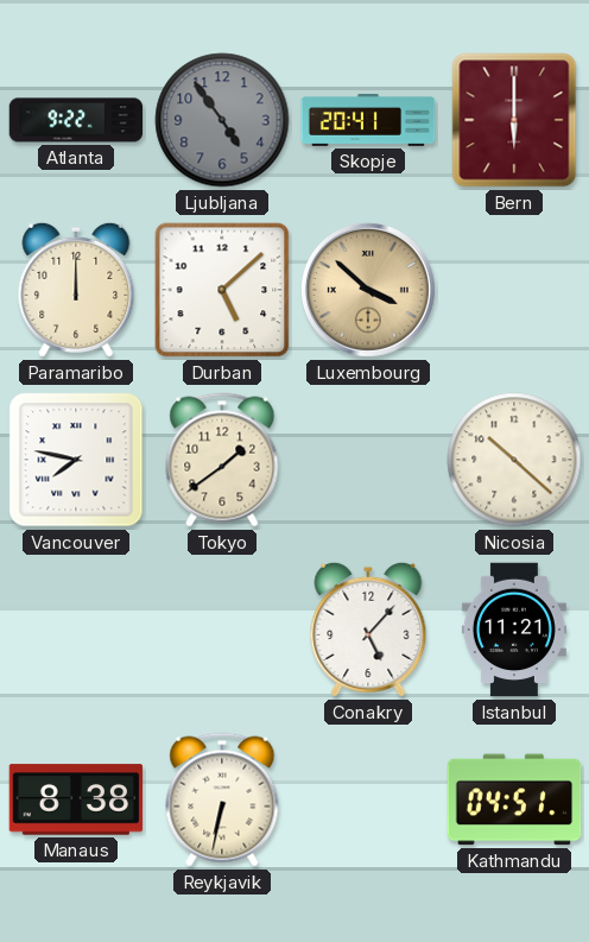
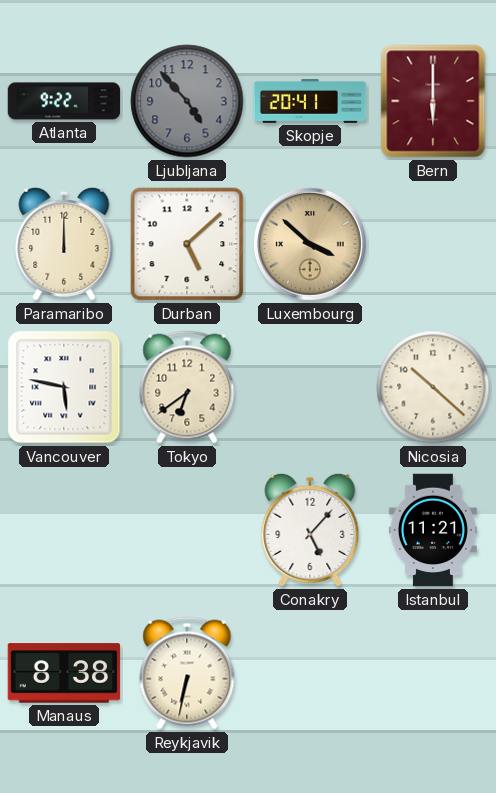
Ljubljana: 4:54 -> 4:53
Vancouver: 7:47 -> 5:47
Tokyo: 1:39 -> 6:39
Kathmandu: 04:51 -> none
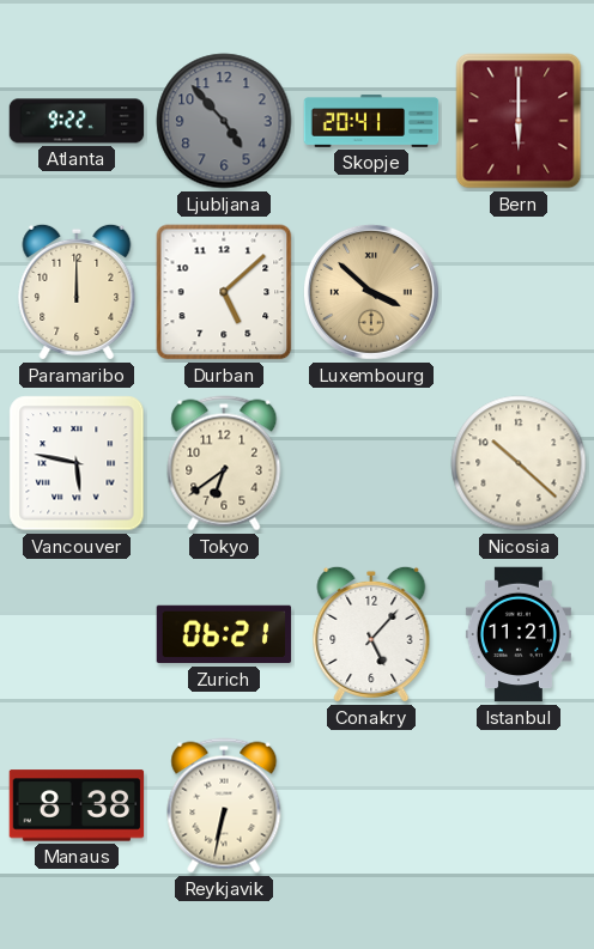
Zurich: none -> 06:21
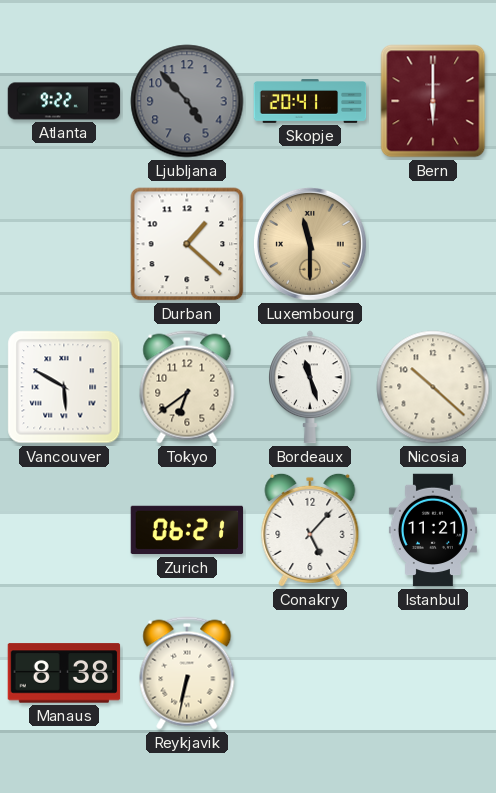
Paramaribo: 12:00 -> none
Durban: 5:08 -> 1:22
Luxembourg: 3:52 -> 11:30
Vancouver: 5:47 -> 5:50
Bordeaux: none -> 11:27
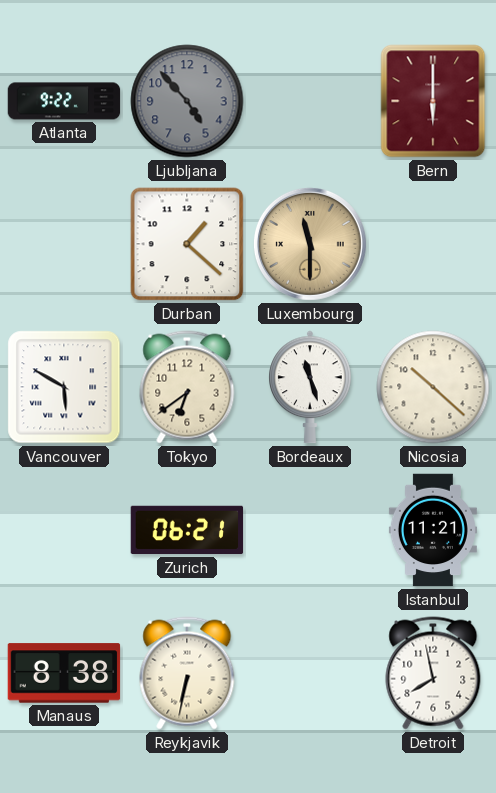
Skopje: 20:41 -> none
Conakry: 5:07 -> none
Detroit: none -> 7:58
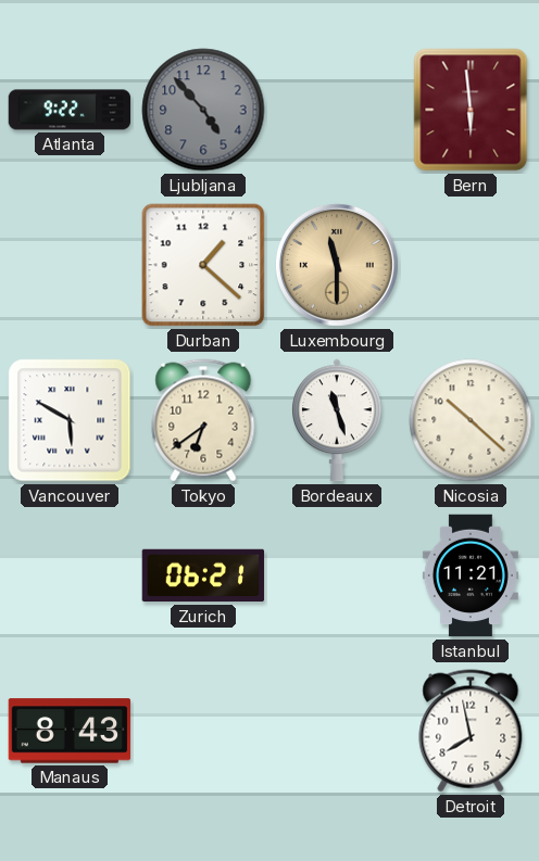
Bern: 6:00 -> 5:59
Manaus: 8:38 -> 8:43
Reykjavik: 6:32 -> none
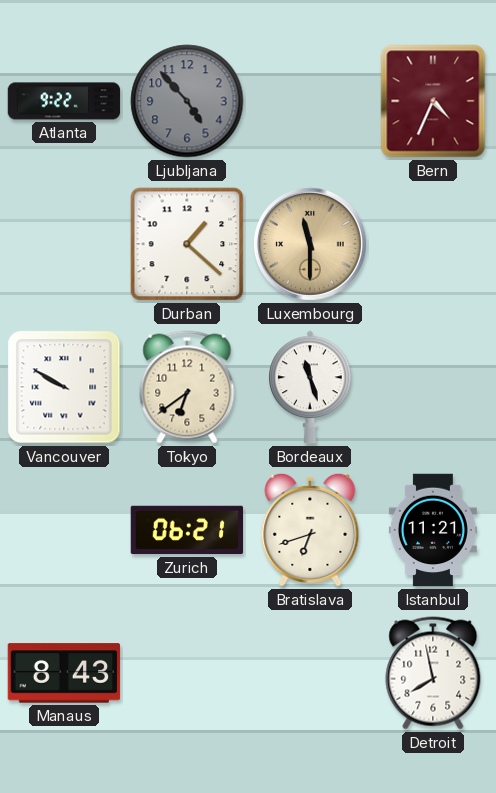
Bern: 5:59 -> 4:34
Vancouver: 5:50 -> 9:50
Nicosia: 10:22 -> none
Bratislava: none -> 6:42
